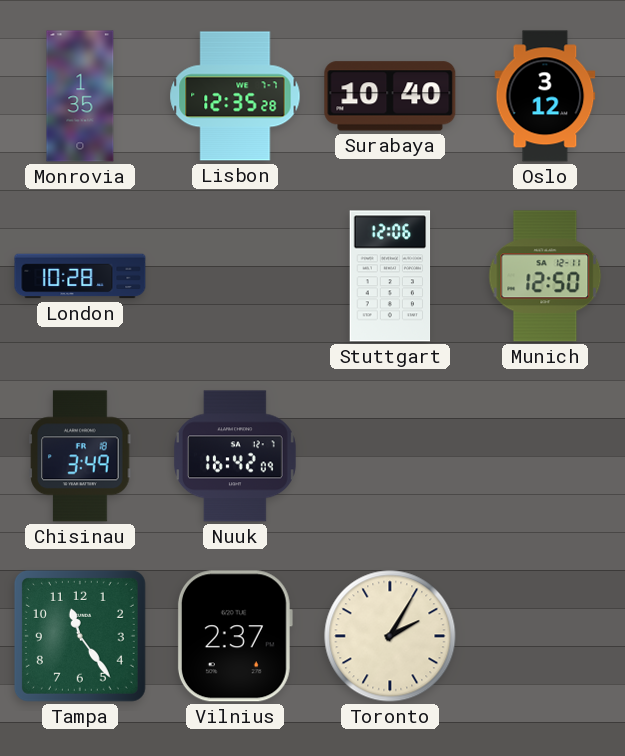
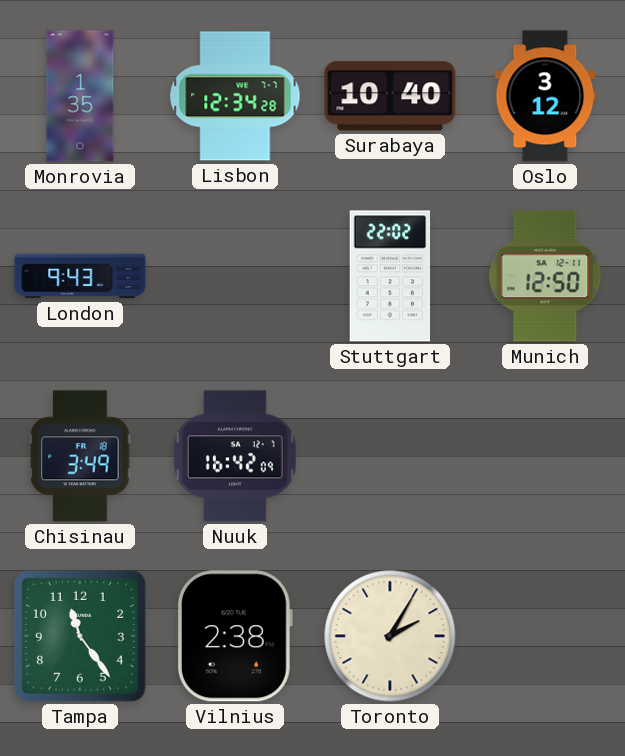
Lisbon: 12:35 -> 12:34
London: 10:28 -> 9:43
Stuttgart: 12:06 -> 22:02
Vilnius: 2:37 -> 2:38
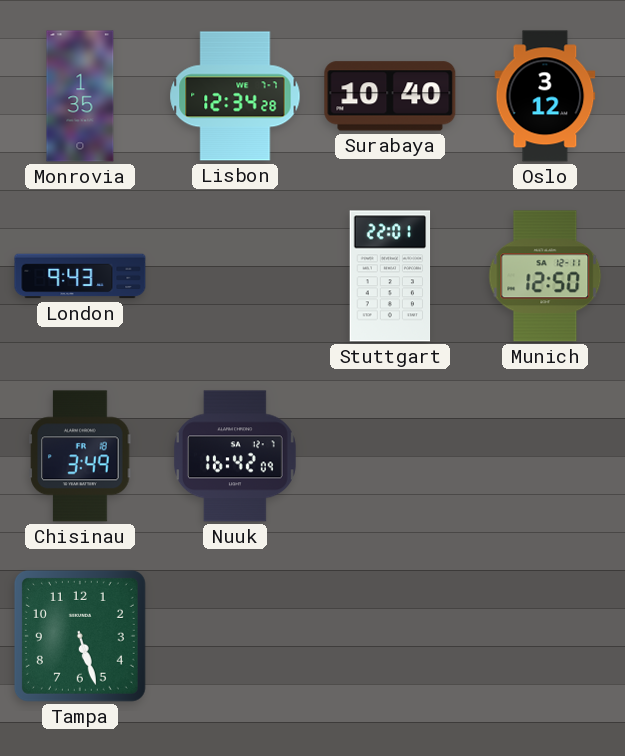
Stuttgart: 22:02 -> 22:01
Tampa: 11:24 -> 5:27
Vilnius: 2:38 -> none
Toronto: 2:05 -> none
